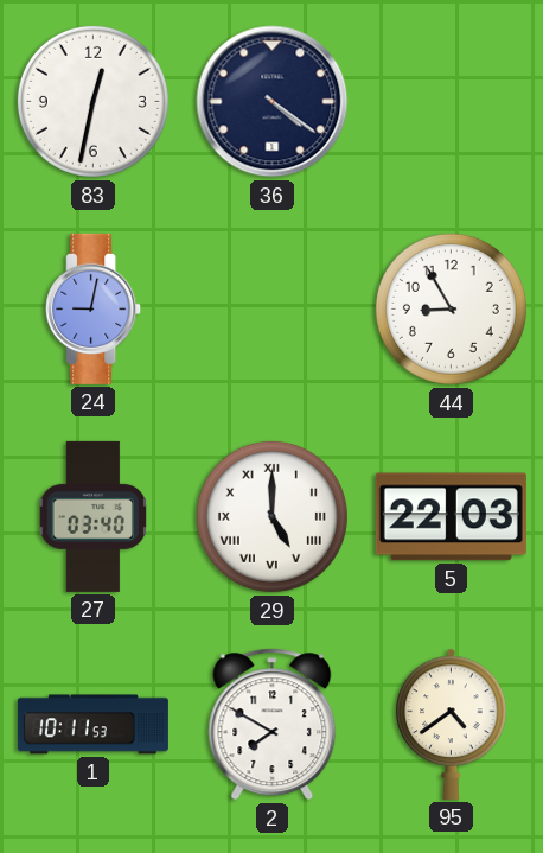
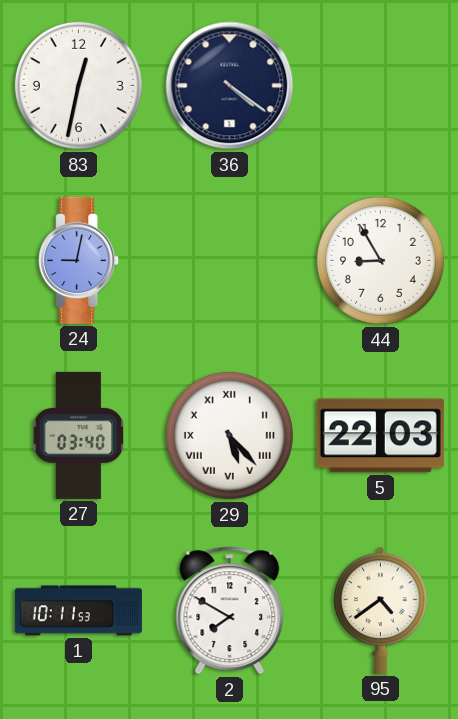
29: 5:00 -> 5:23
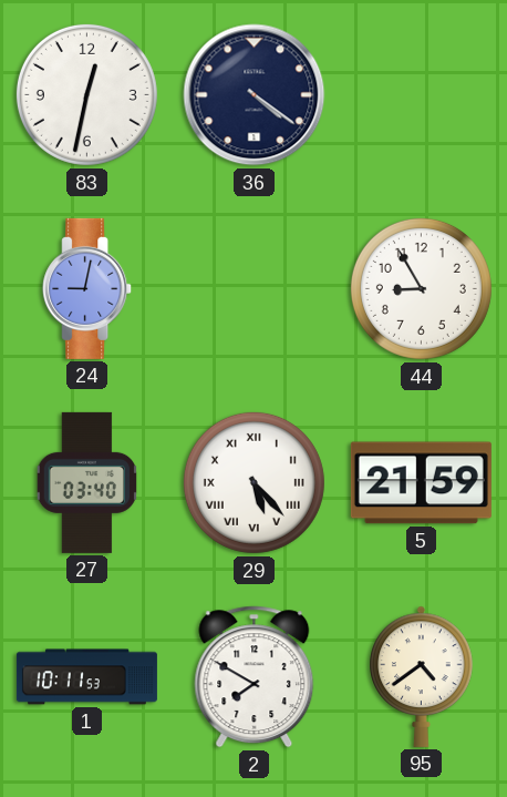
5: 22:03 -> 21:59
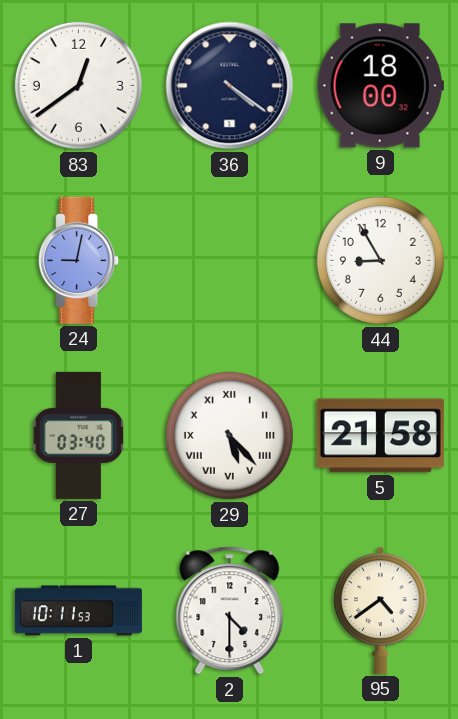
83: 12:32 -> 12:39
9: none -> 18:00
5: 21:59 -> 21:58
2: 7:50 -> 4:30
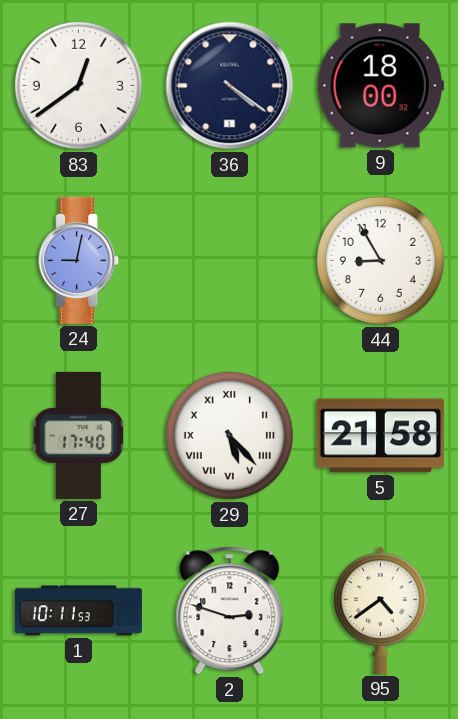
27: 03:40 -> 17:40
2: 4:30 -> 2:48
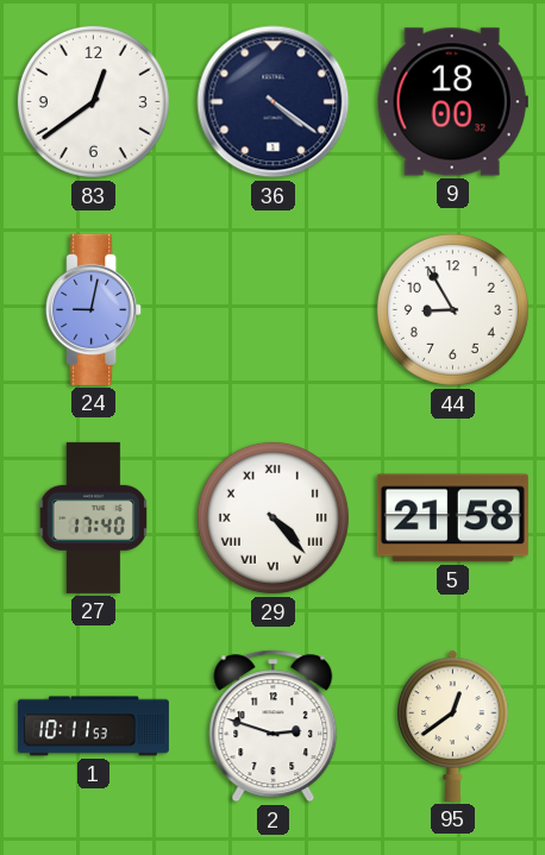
29: 5:23 -> 4:23
95: 4:39 -> 12:39
